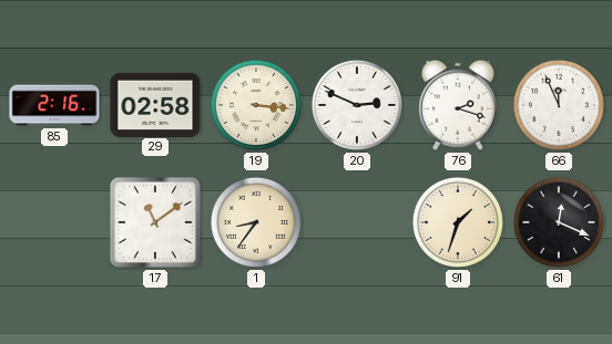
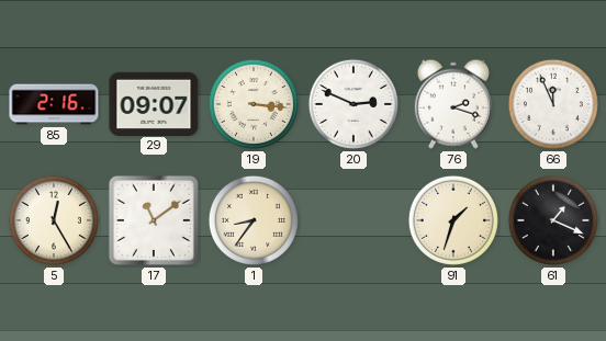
29: 02:58 -> 09:07
5: none -> 12:25
61: 12:19 -> 1:19
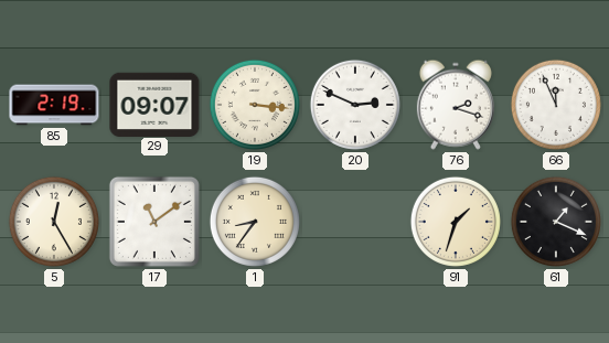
85: 2:16 -> 2:19
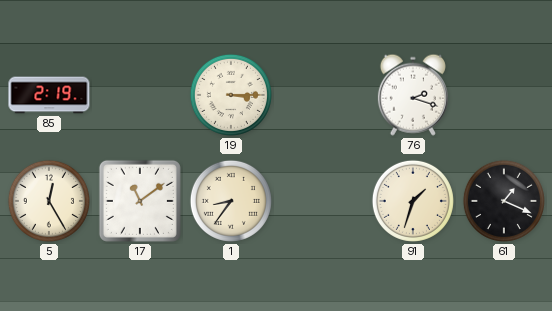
29: 09:07 -> none
19: 3:16 -> 3:15
20: 2:49 -> none
66: 11:56 -> none
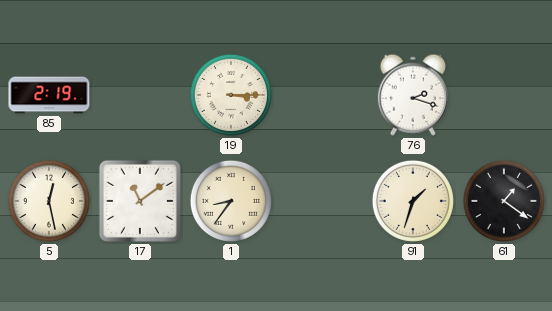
5: 12:25 -> 12:28
61: 1:19 -> 1:21
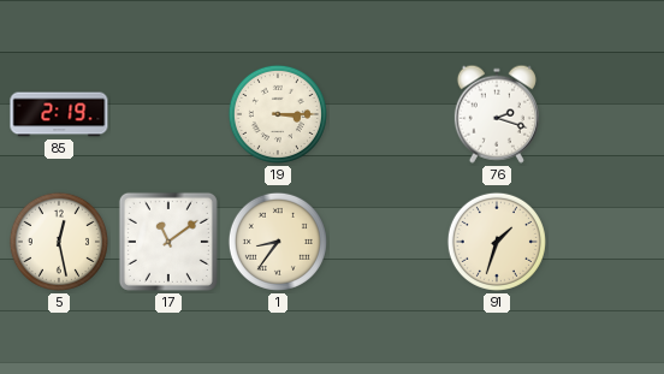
61: 1:21 -> none
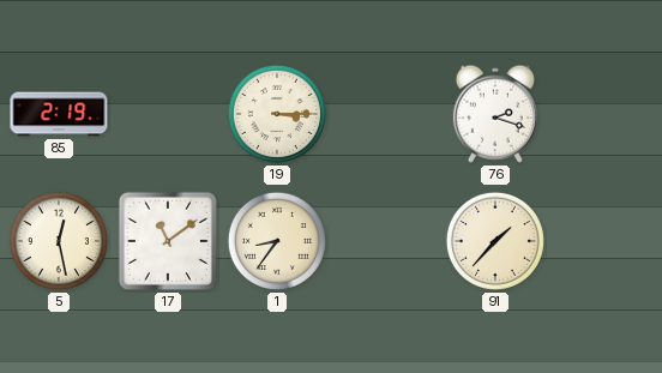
91: 1:33 -> 1:37
